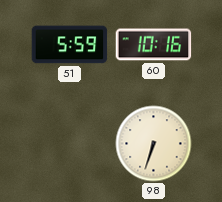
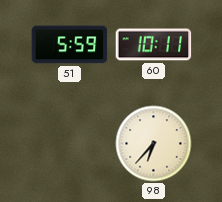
60: 10:16 -> 10:11
98: 6:33 -> 6:37
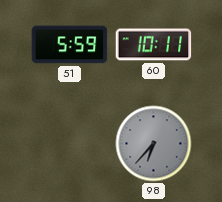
98 dial: cream -> grey
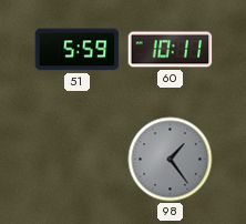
98: 6:37 -> 1:24
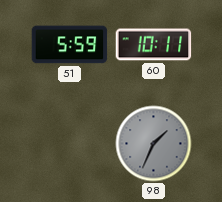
98: 1:24 -> 1:34
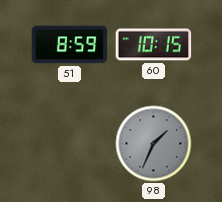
51: 5:59 -> 8:59
60: 10:11 -> 10:15
